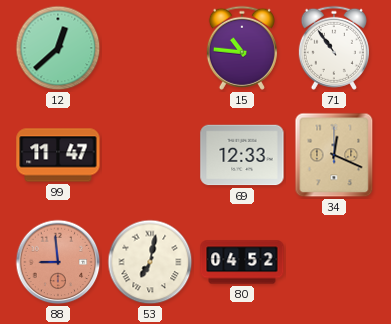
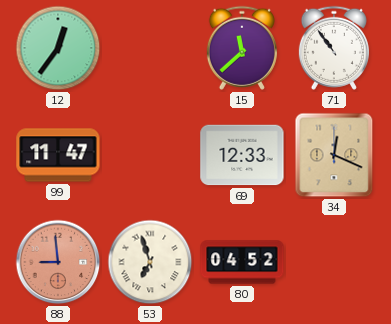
12: 12:38 -> 12:36
15: 10:46 -> 11:38
53: 7:02 -> 6:57
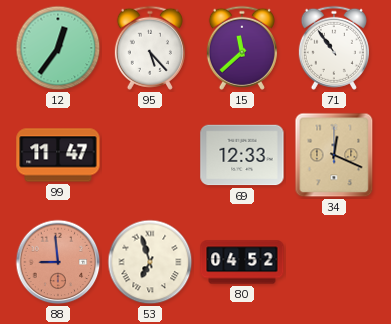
95: none -> 5:23
